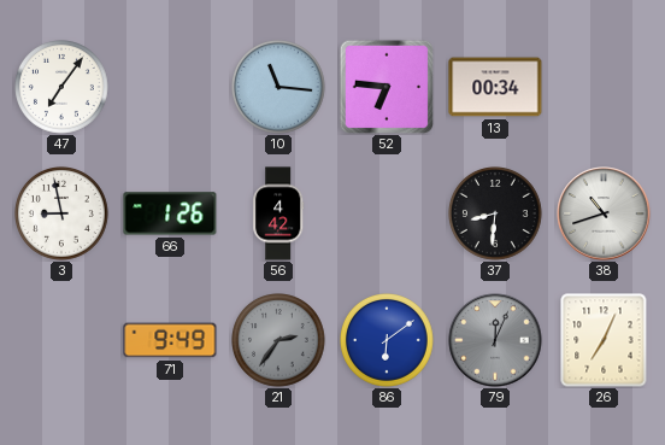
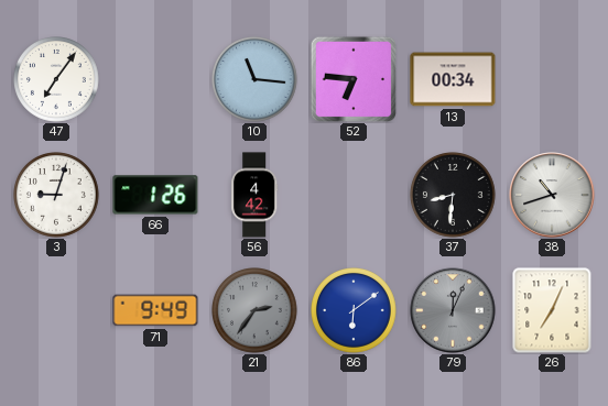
3: 8:58 -> 9:03
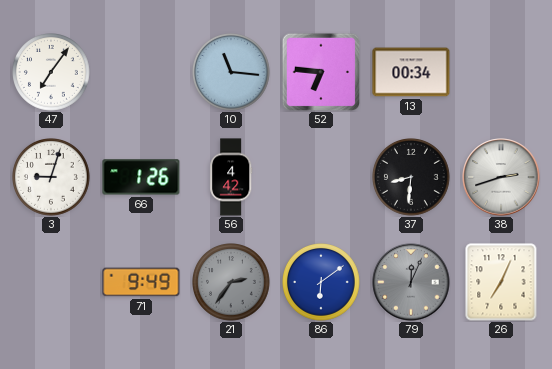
38: 10:42 -> 2:42
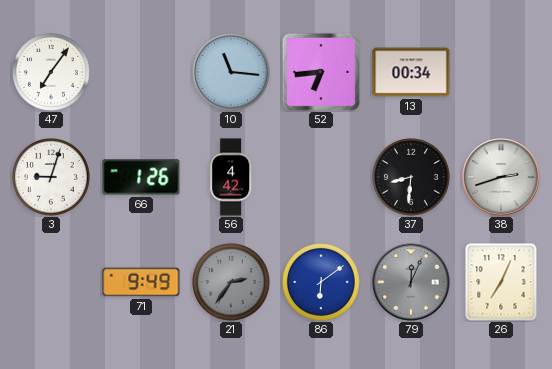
52: 6:46 -> 6:44
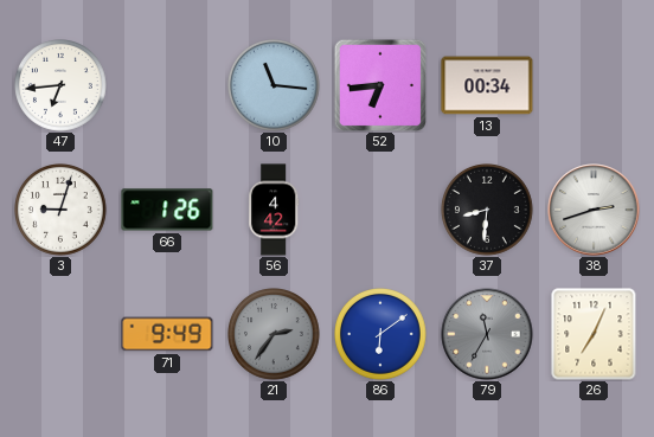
47: 7:06 -> 6:44
79: 12:04 -> 11:35
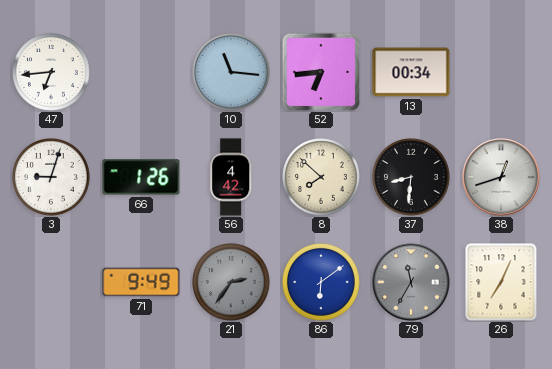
8: none -> 7:52
38: 2:42 -> 12:42
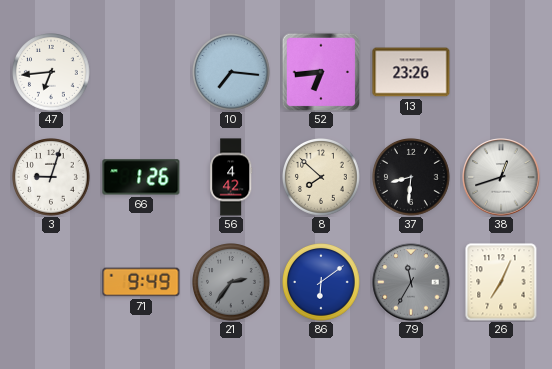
10: 11:16 -> 7:16
13: 00:34 -> 23:26
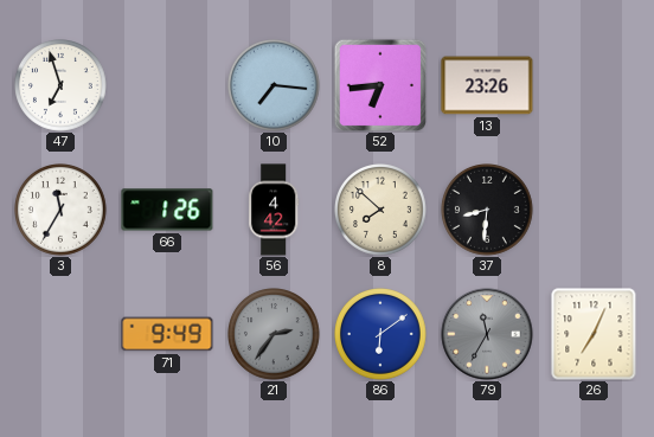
47: 6:44 -> 6:57
3: 9:03 -> 11:35
38: 12:42 -> none
